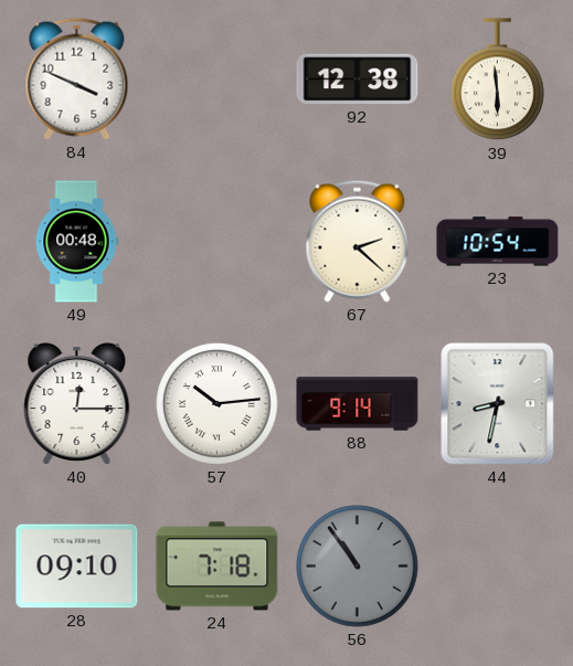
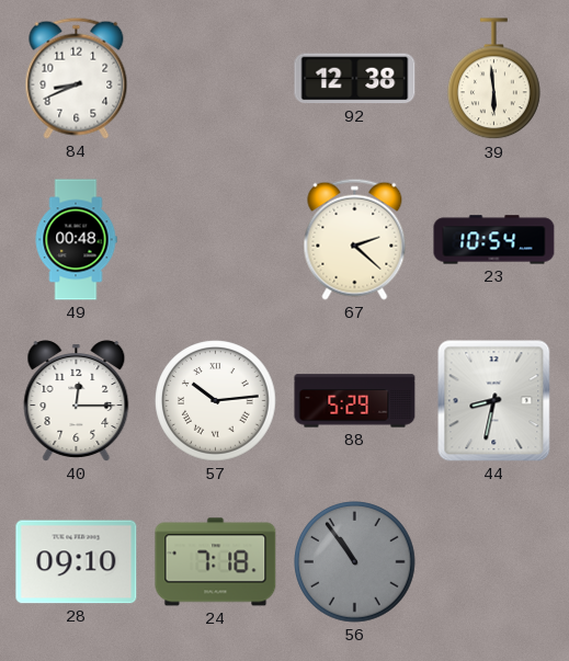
84: 3:49 -> 8:41
88: 9:14 -> 5:29
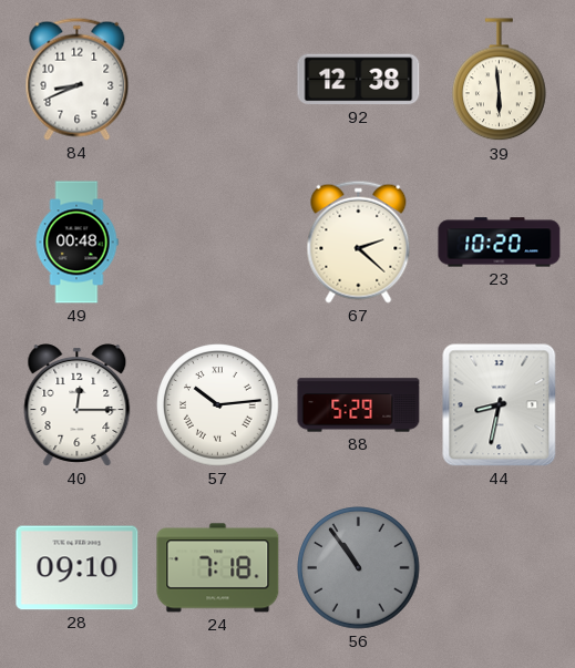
23: 10:54 -> 10:20
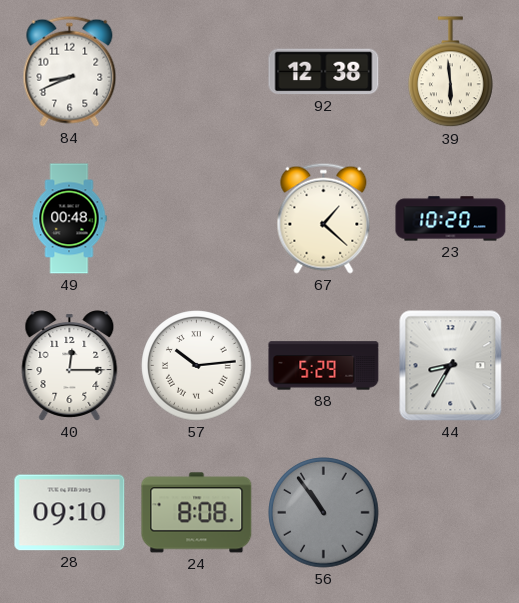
67: 2:22 -> 1:22
44: 8:32 -> 8:35
24: 7:18 -> 8:08
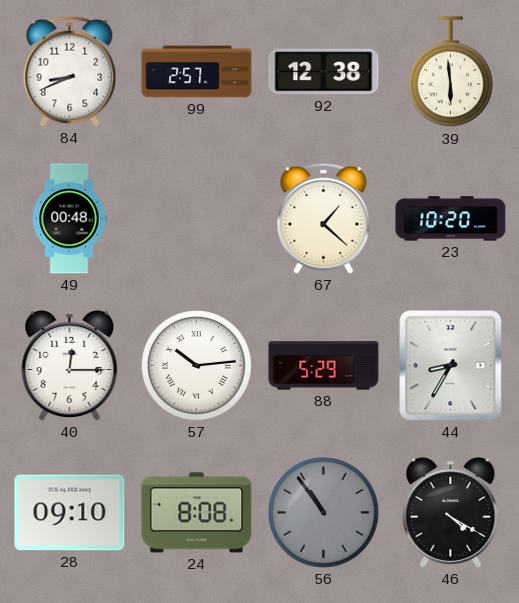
99: none -> 2:57
46: none -> 4:20
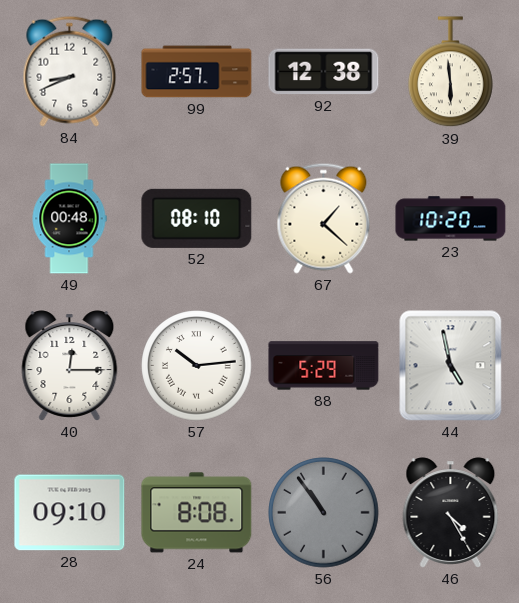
52: none -> 08:10
44: 8:35 -> 4:58
46: 4:20 -> 4:25
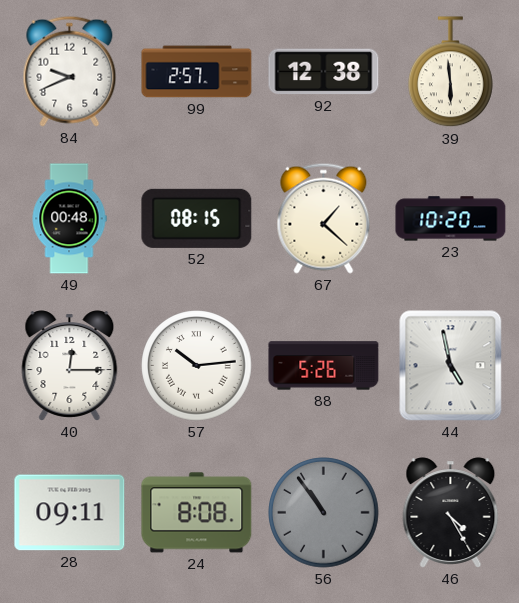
84: 8:41 -> 9:41
52: 08:10 -> 08:15
88: 5:29 -> 5:26
28: 09:10 -> 09:11
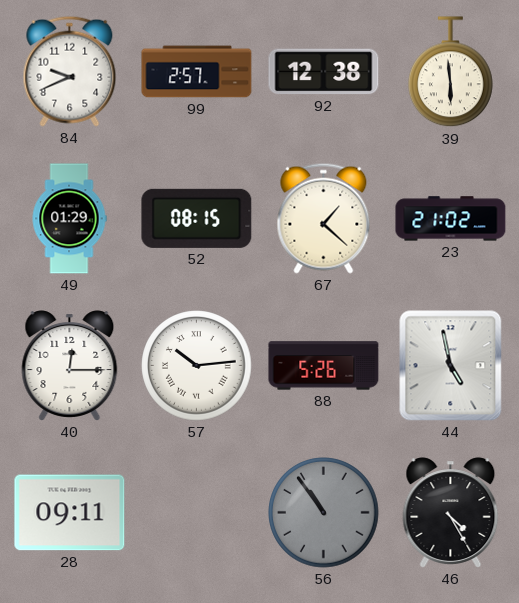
49: 00:48 -> 01:29
23: 10:20 -> 21:02
24: 8:08 -> none
